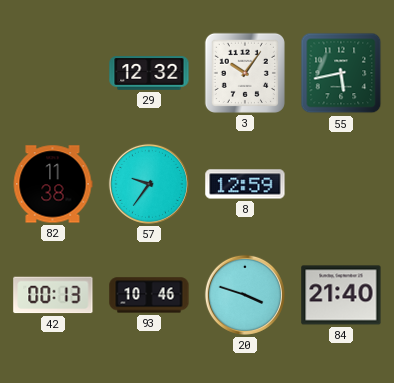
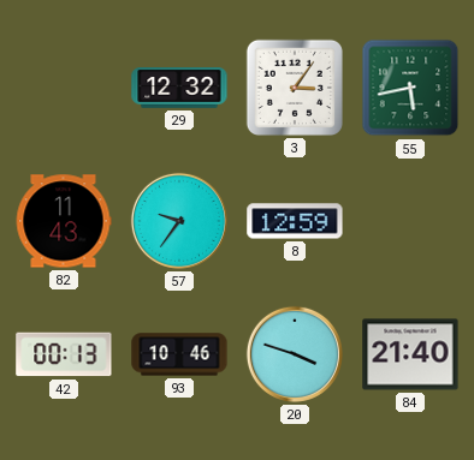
3: 10:06 -> 3:06
82: 11:38 -> 11:43
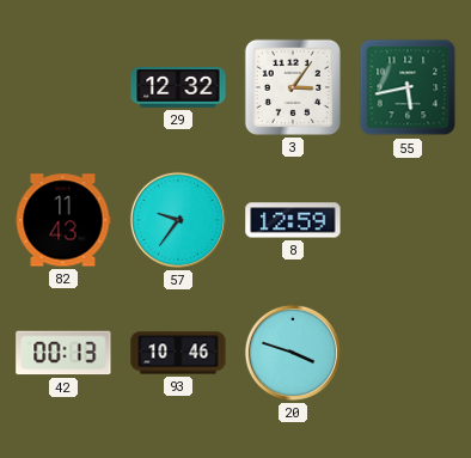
84: 21:40 -> none
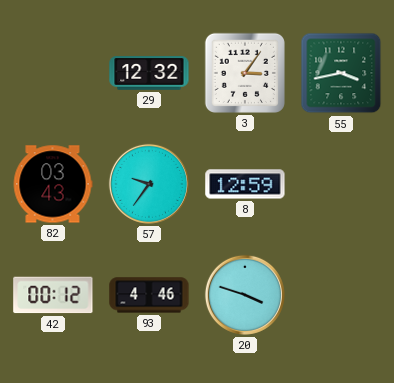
55: 5:43 -> 3:43
82: 11:43 -> 03:43
42: 00:13 -> 00:12
93: 10:46 -> 4:46
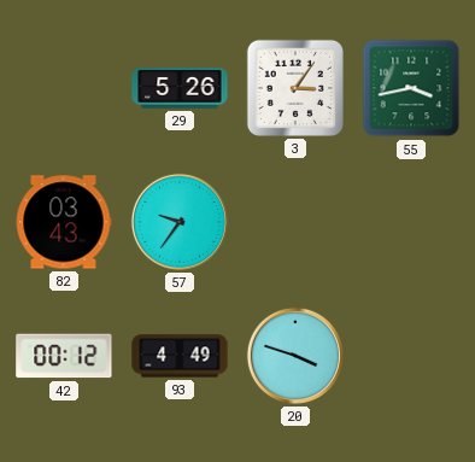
29: 12:32 -> 5:26
8: 12:59 -> none
93: 4:46 -> 4:49
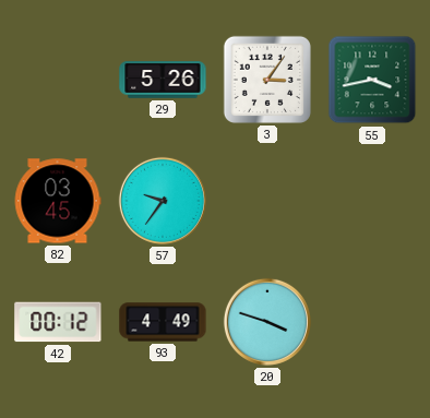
82: 03:43 -> 03:45
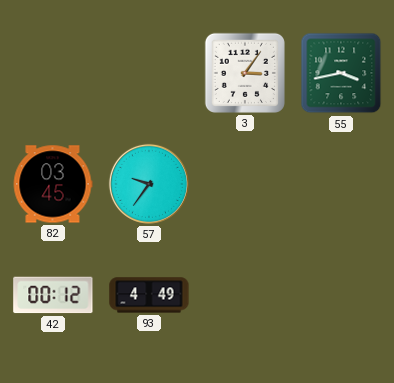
29: 5:26 -> none
20: 3:48 -> none
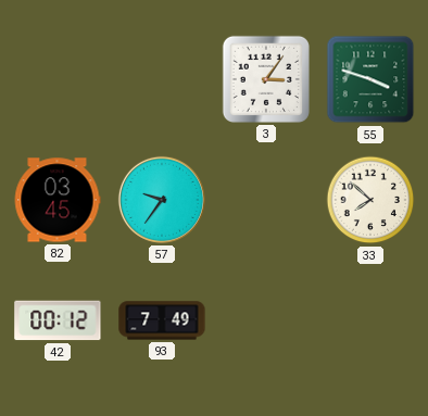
55: 3:43 -> 3:48
33: none -> 7:52
93: 4:49 -> 7:49
